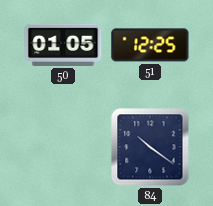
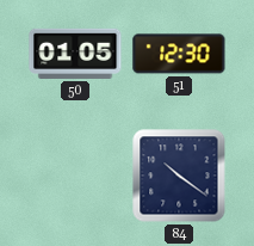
51: 12:25 -> 12:30
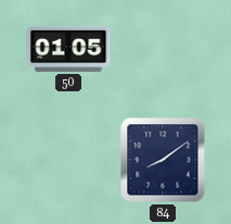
51: 12:30 -> none
84: 10:21 -> 8:09
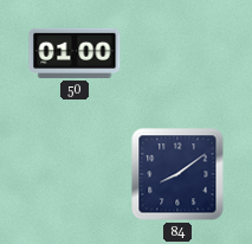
50: 01:05 -> 01:00
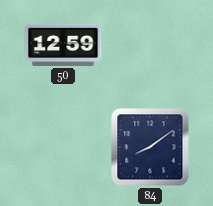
50: 01:00 -> 12:59
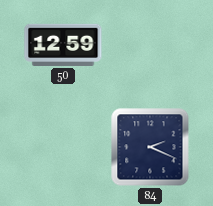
84: 8:09 -> 2:19
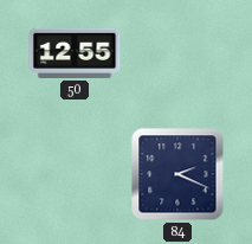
50: 12:59 -> 12:55
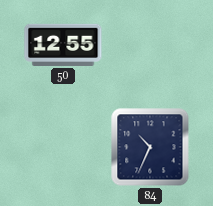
84: 2:19 -> 10:34
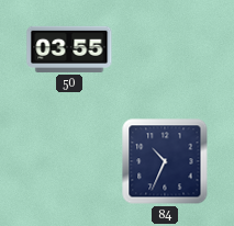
50: 12:55 -> 03:55
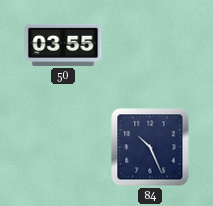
84: 10:34 -> 10:26
